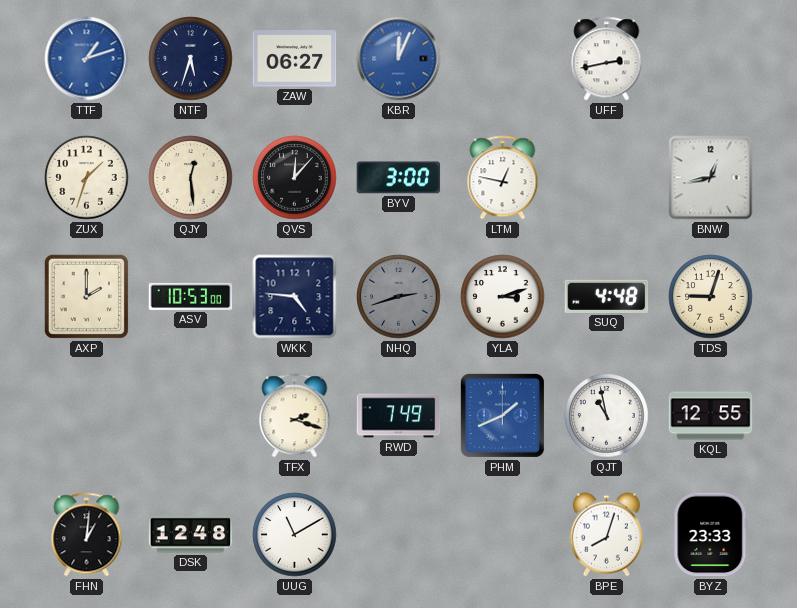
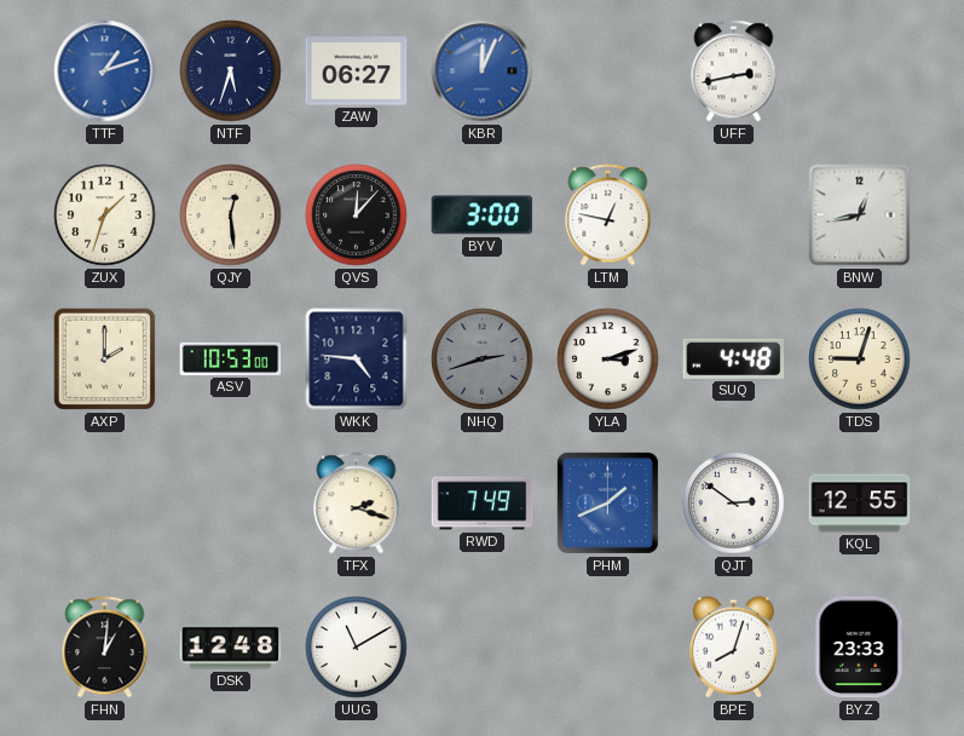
QJT: 10:58 -> 2:51
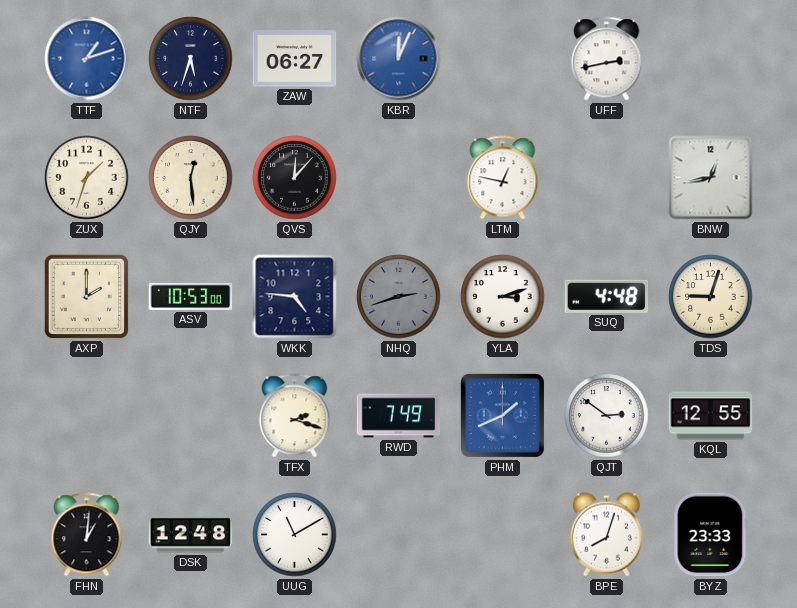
BYV: 3:00 -> none
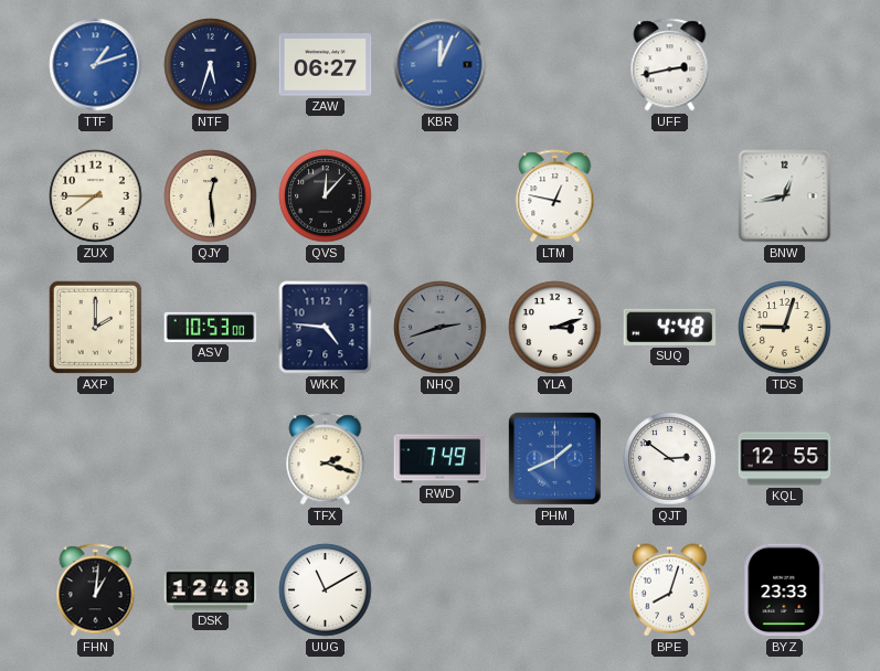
ZUX: 1:33 -> 7:45
